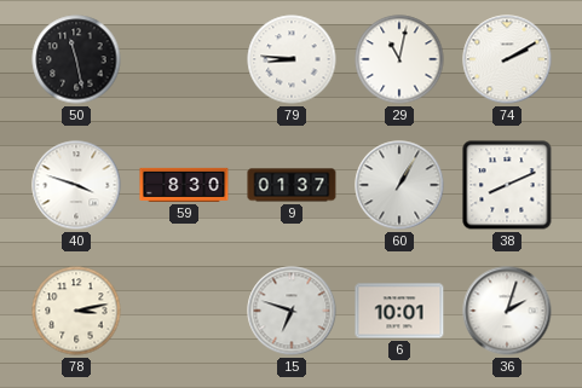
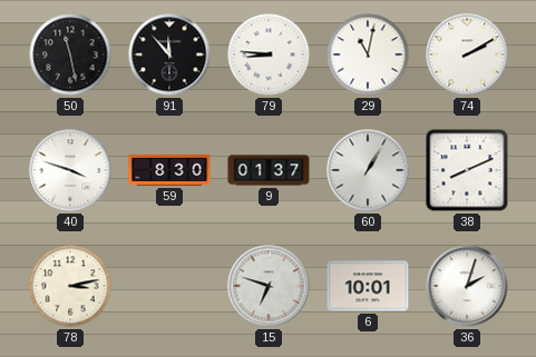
91: none -> 11:53
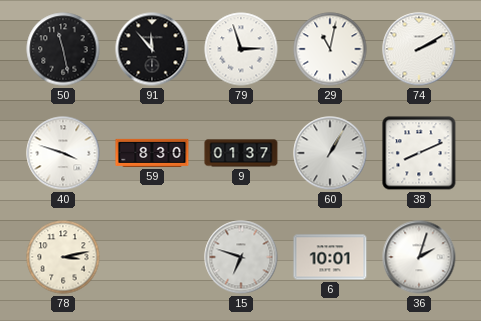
79: 8:46 -> 2:57
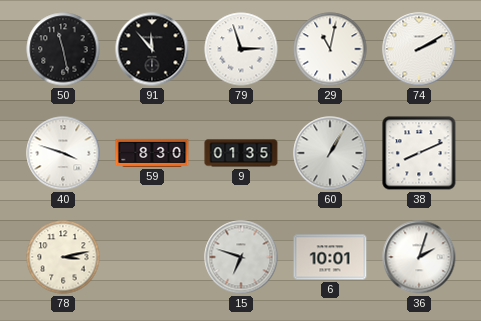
9: 01:37 -> 01:35
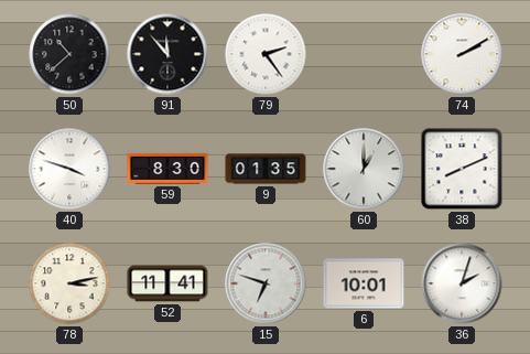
50: 11:28 -> 10:38
79: 2:57 -> 2:24
29: 11:02 -> none
60: 1:05 -> 1:00
52: none -> 11:41
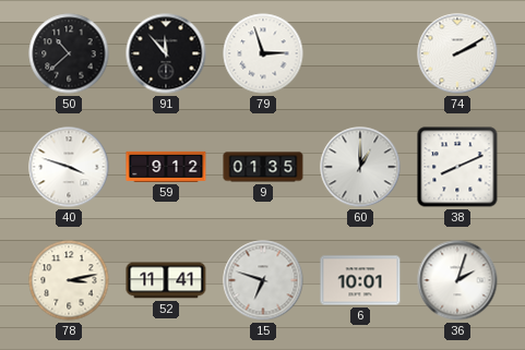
79: 2:24 -> 2:57
59: 8:30 -> 9:12
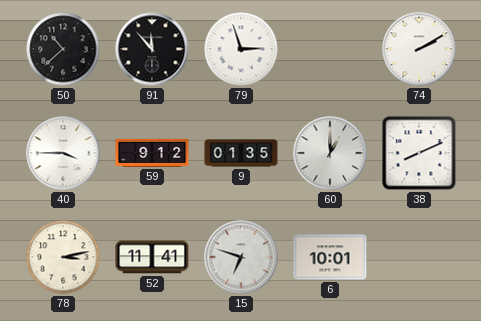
40: 3:48 -> 3:45
36: 2:03 -> none
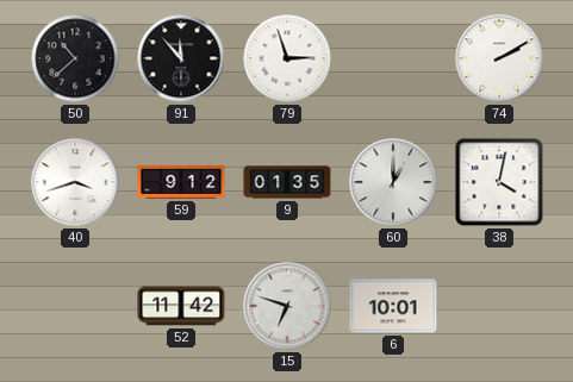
40: 3:45 -> 3:42
38: 8:11 -> 4:02
78: 3:13 -> none
52: 11:41 -> 11:42
